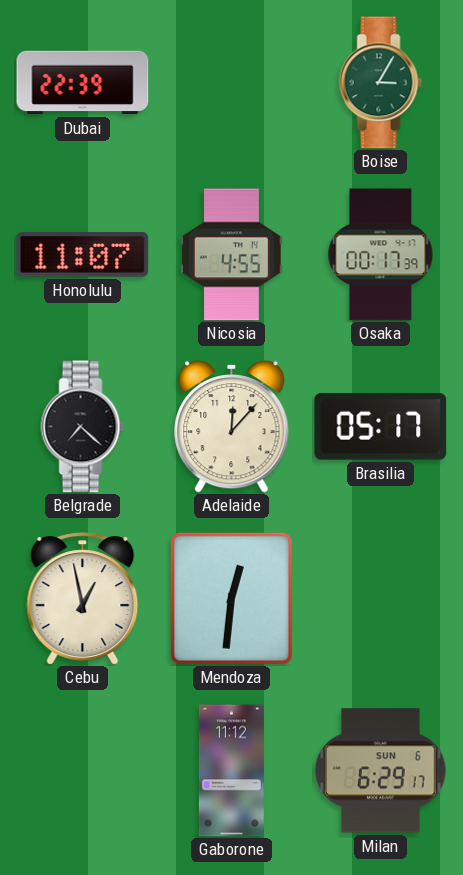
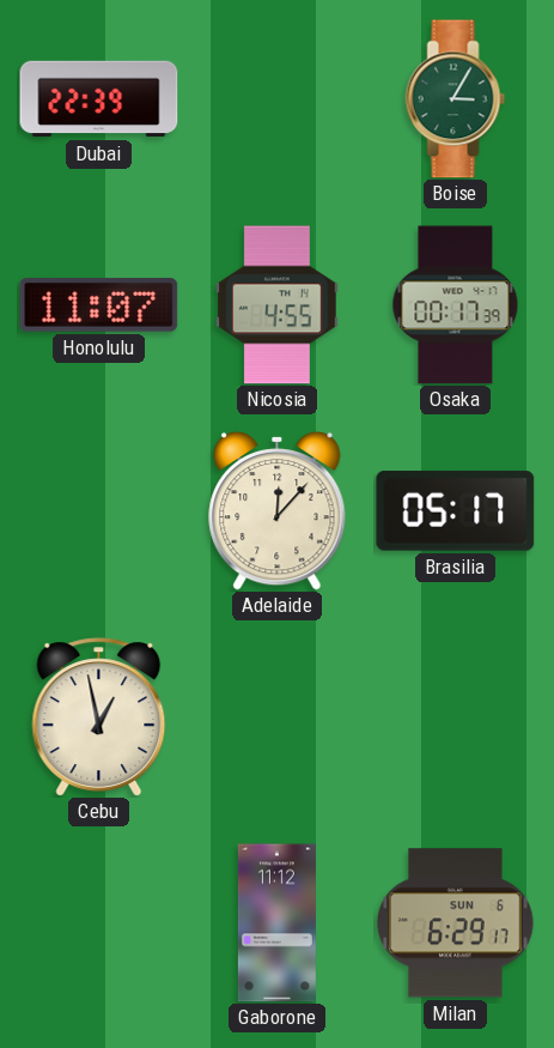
Belgrade: 7:22 -> none
Mendoza: 12:31 -> none
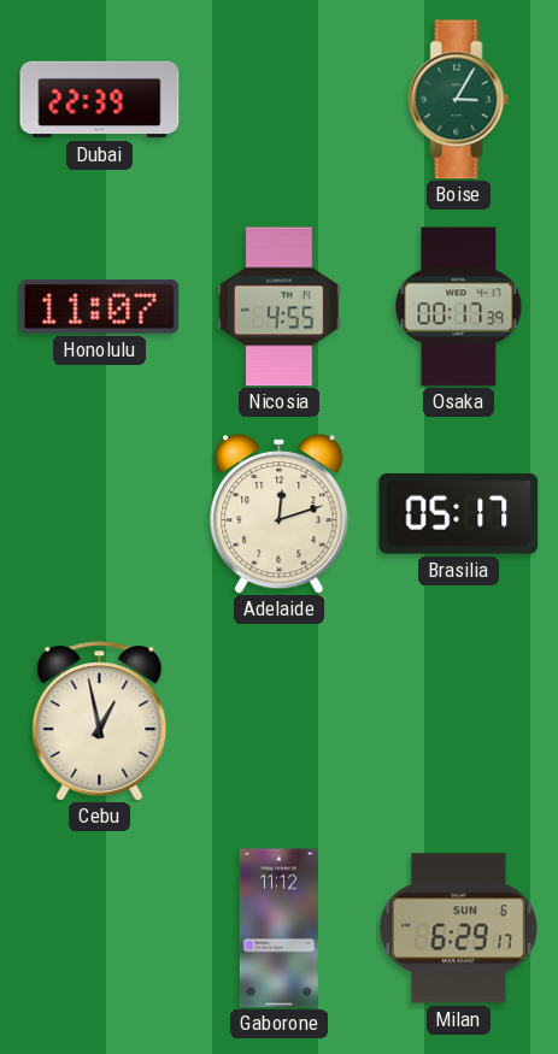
Adelaide: 12:07 -> 12:12
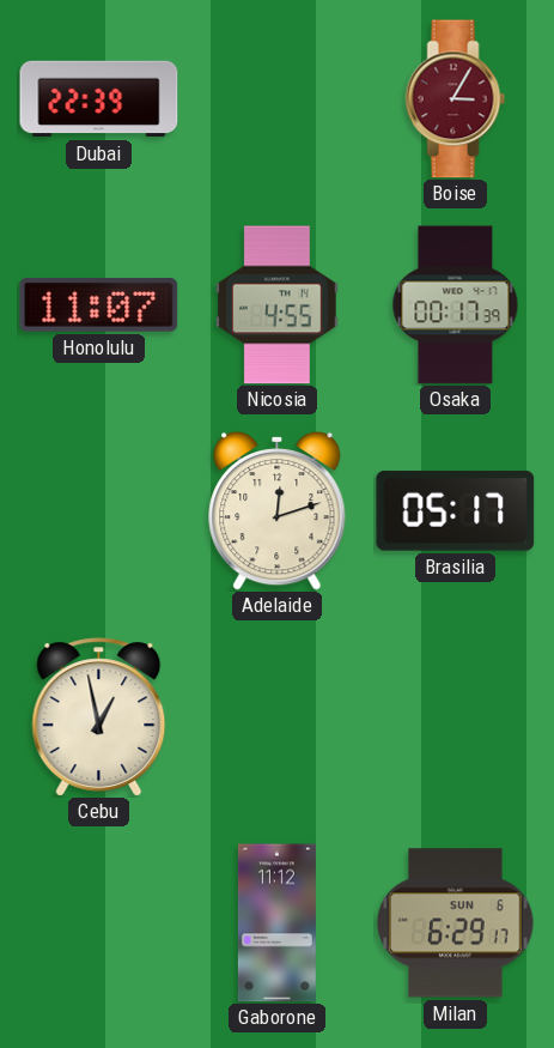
Boise dial: green -> burgundy
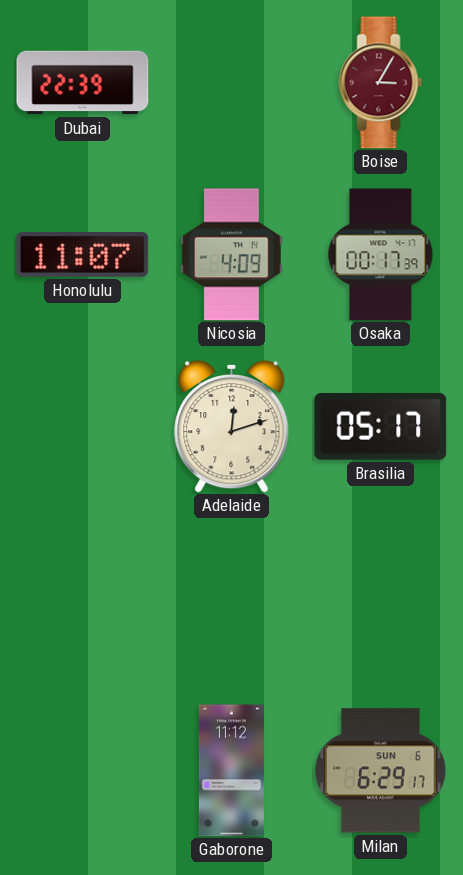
Nicosia: 4:55 -> 4:09
Cebu: 12:58 -> none
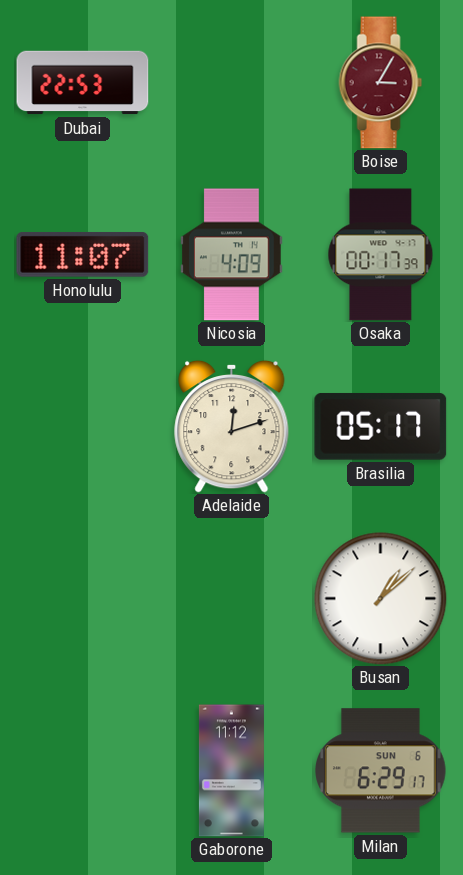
Dubai: 22:39 -> 22:53
Busan: none -> 1:08
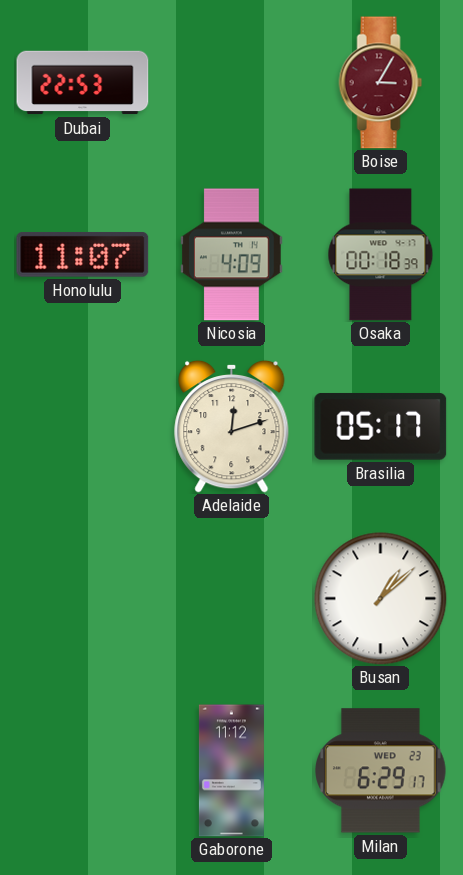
Osaka: 00:17 -> 00:18
Milan date: SUN 6 -> WED 23
